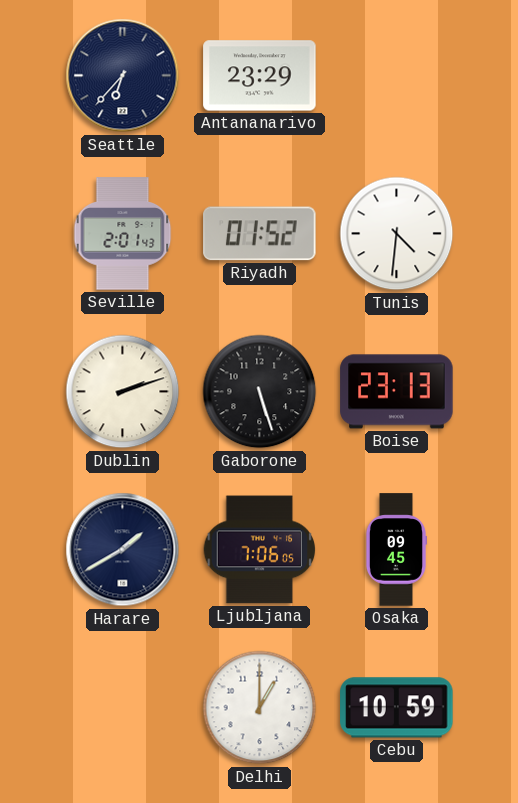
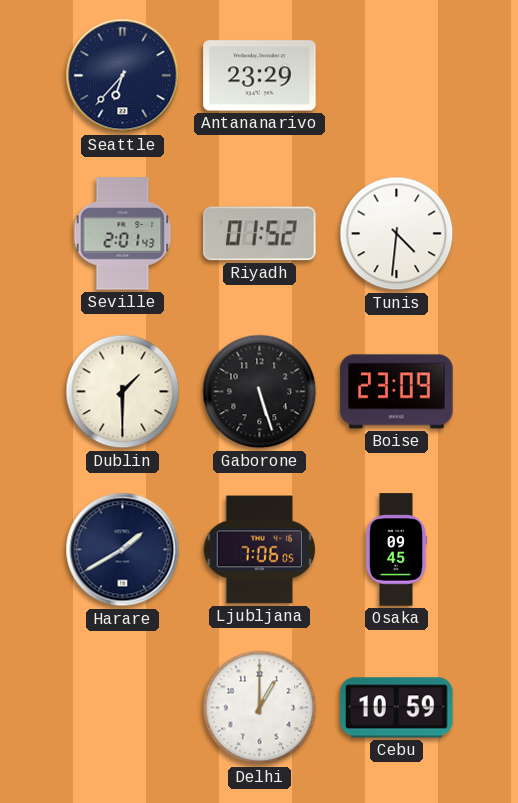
Dublin: 2:12 -> 1:30
Boise: 23:13 -> 23:09
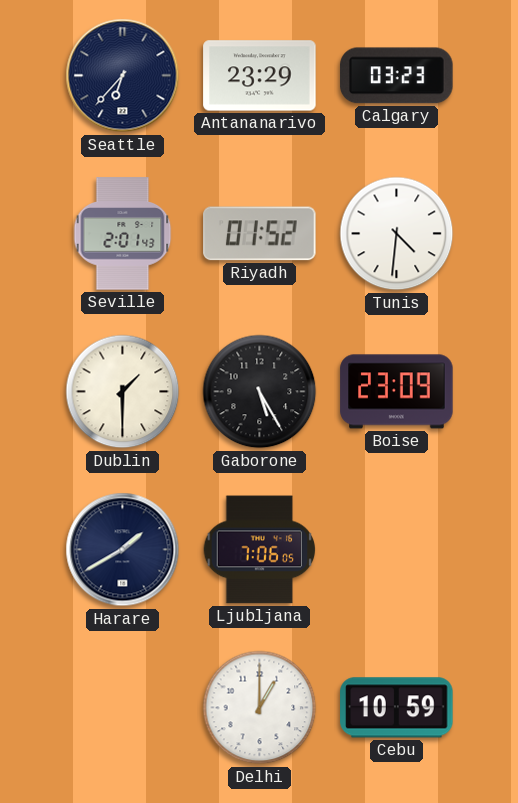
Calgary: none -> 03:23
Gaborone: 5:27 -> 5:25
Osaka: 09:45 -> none
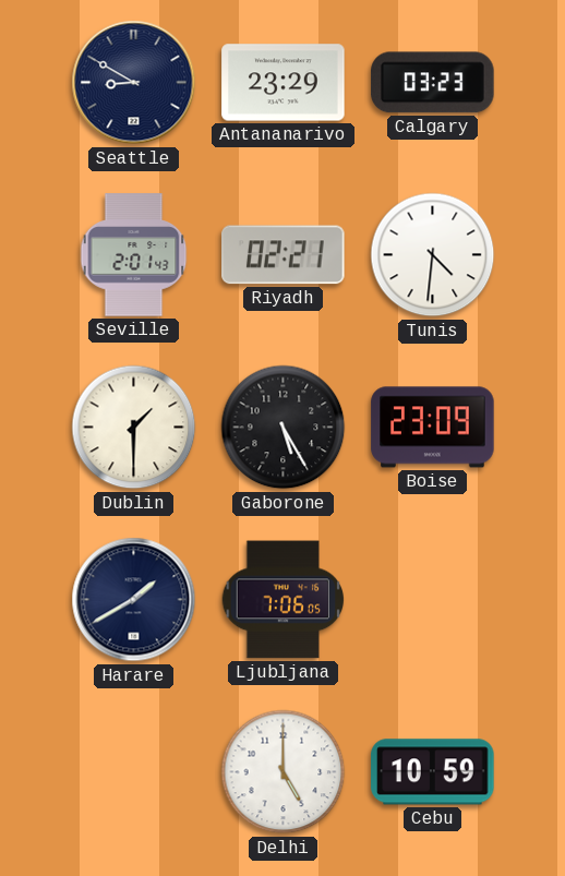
Seattle: 6:37 -> 8:50
Riyadh: 01:52 -> 02:21
Delhi: 1:00 -> 5:00
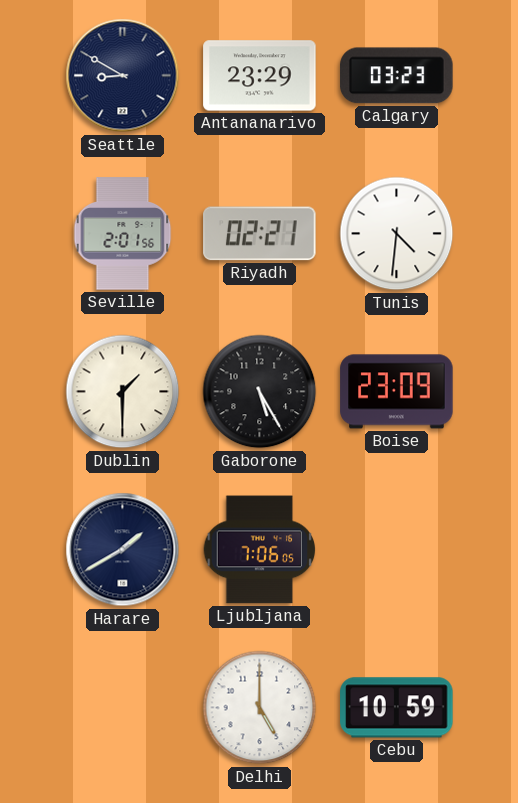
Seville: 2:01:43 -> 2:01:56
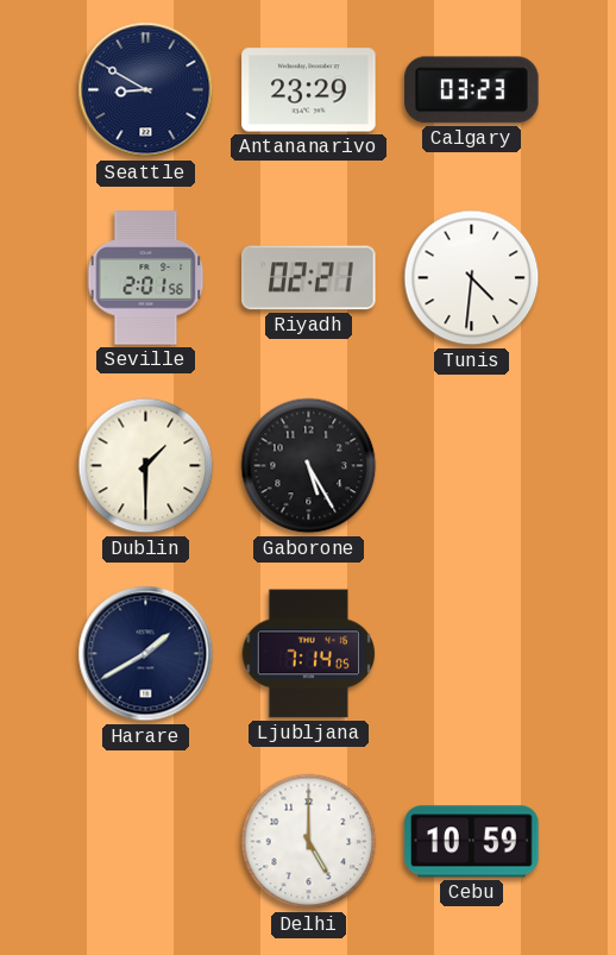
Boise: 23:09 -> none
Ljubljana: 7:06 -> 7:14
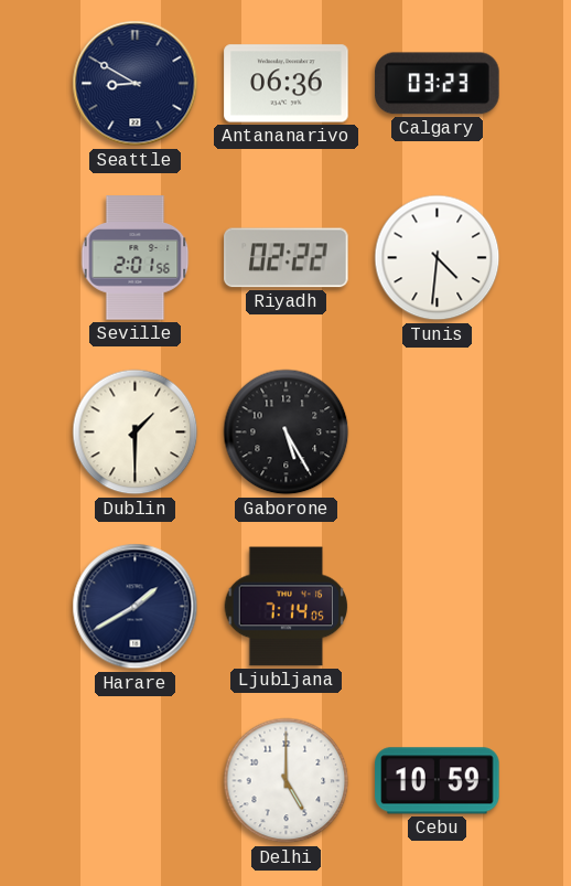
Antananarivo: 23:29 -> 06:36
Riyadh: 02:21 -> 02:22
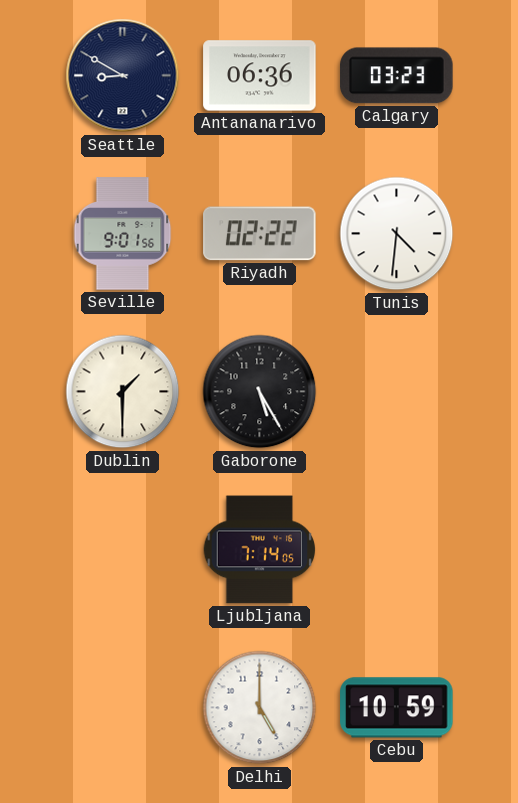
Seville: 2:01 -> 9:01
Harare: 1:40 -> none
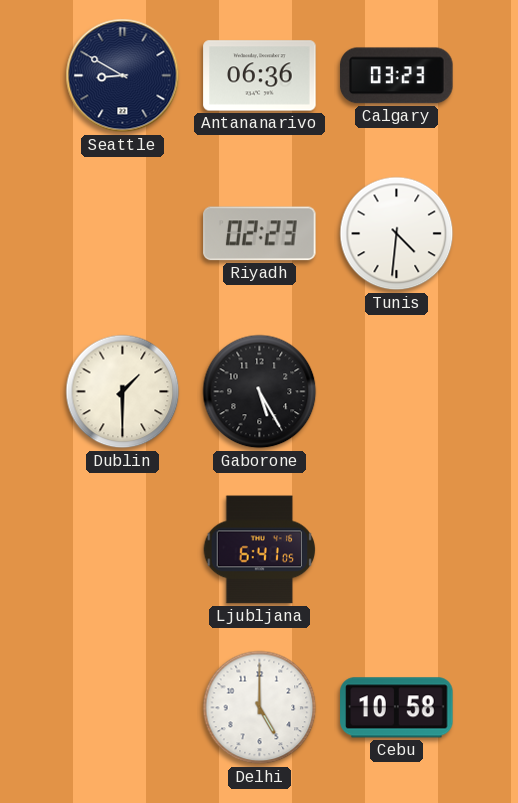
Seville: 9:01 -> none
Riyadh: 02:22 -> 02:23
Ljubljana: 7:14 -> 6:41
Cebu: 10:59 -> 10:58
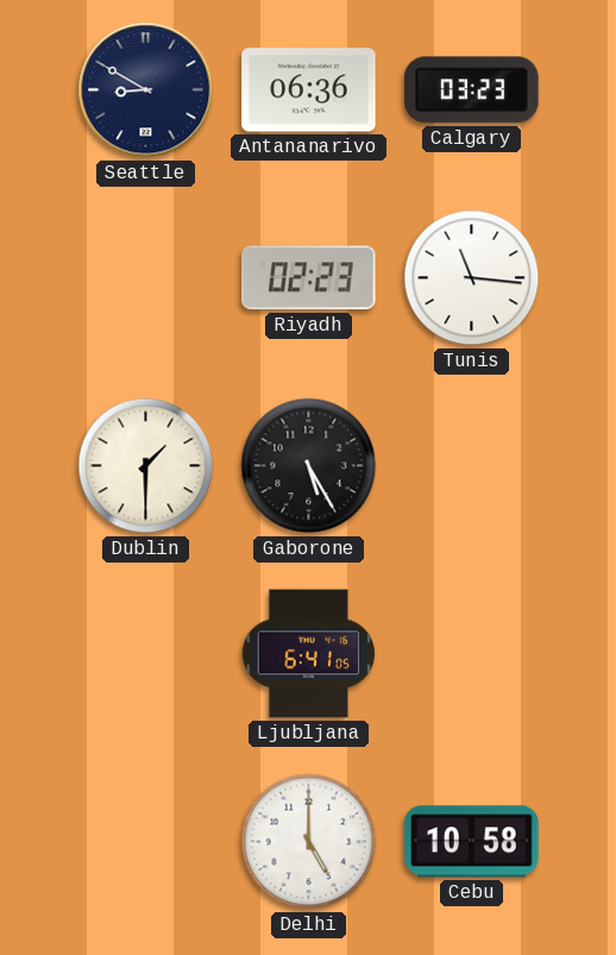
Tunis: 4:31 -> 11:16
